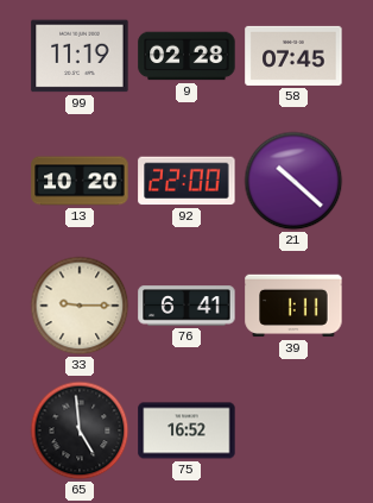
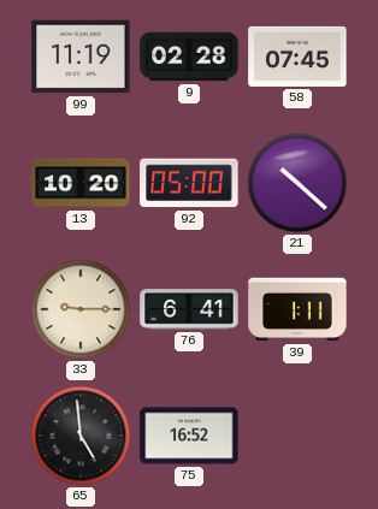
92: 22:00 -> 05:00
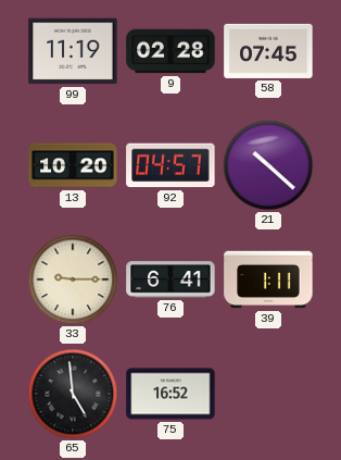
92: 05:00 -> 04:57
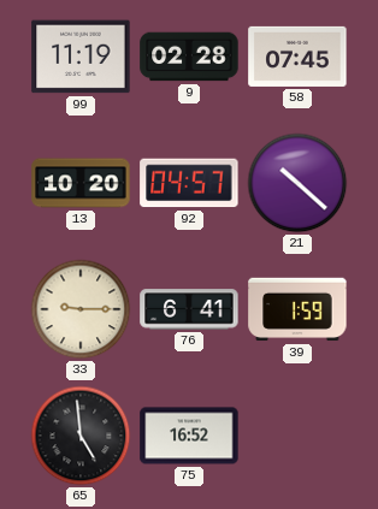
39: 1:11 -> 1:59
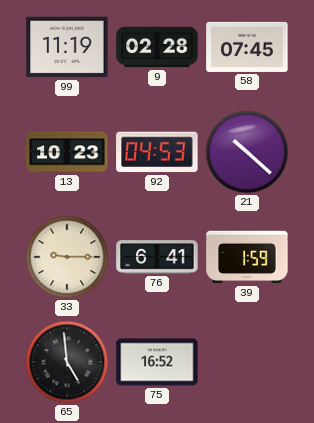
13: 10:20 -> 10:23
92: 04:57 -> 04:53
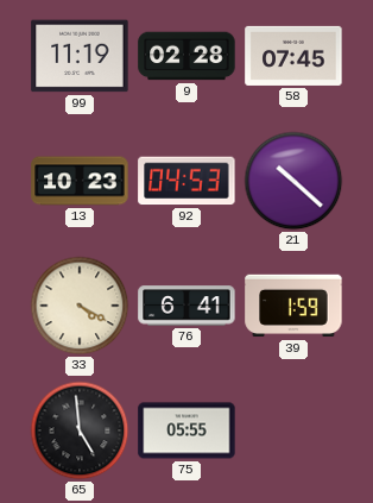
33: 9:15 -> 4:20
75: 16:52 -> 05:55
